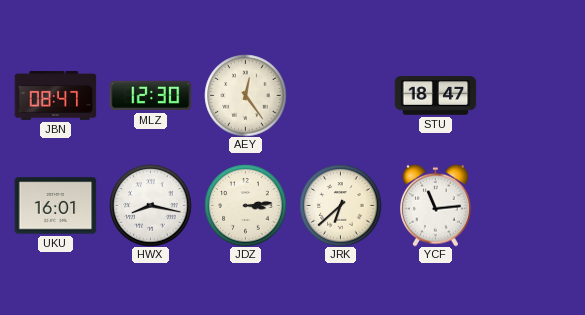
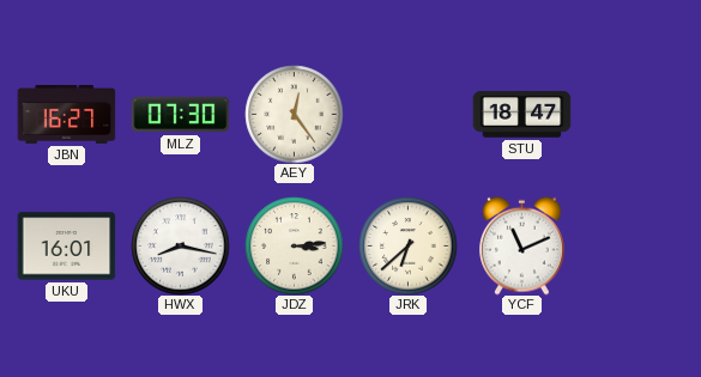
JBN: 08:47 -> 16:27
MLZ: 12:30 -> 07:30
YCF: 11:14 -> 11:11
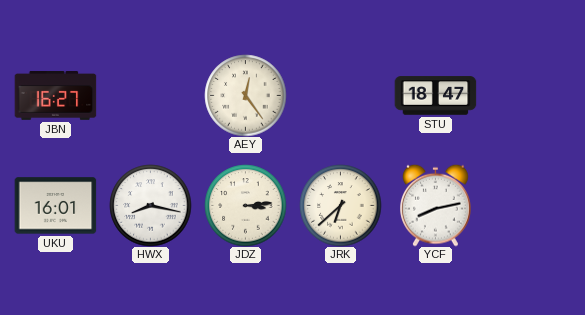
MLZ: 07:30 -> none
YCF: 11:11 -> 8:13
